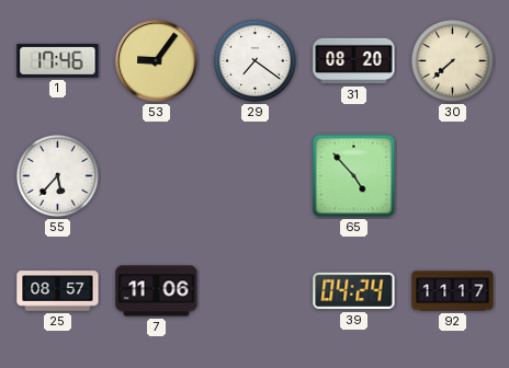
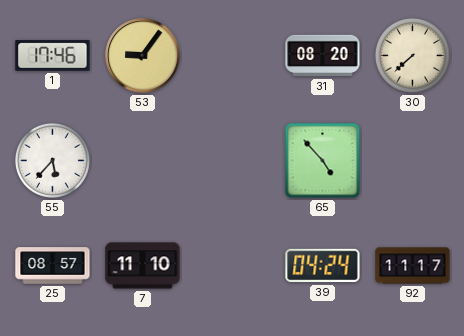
29: 7:21 -> none
7: 11:06 -> 11:10
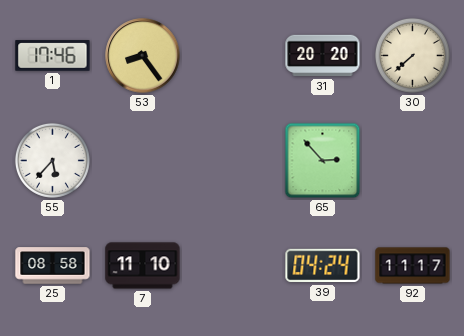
53: 9:06 -> 8:24
31: 08:20 -> 20:20
65: 4:53 -> 2:53
25: 08:57 -> 08:58
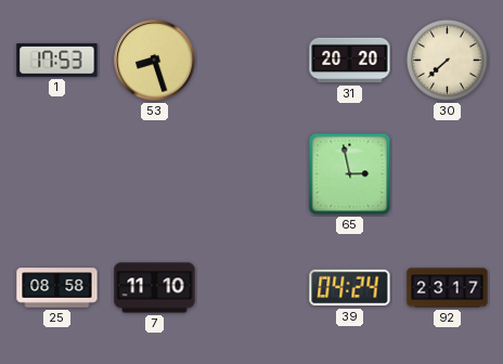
1: 17:46 -> 17:53
53: 8:24 -> 8:27
55: 5:37 -> none
65: 2:53 -> 2:58
92: 11:17 -> 23:17
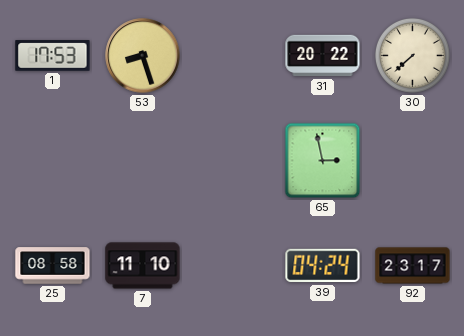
31: 20:20 -> 20:22
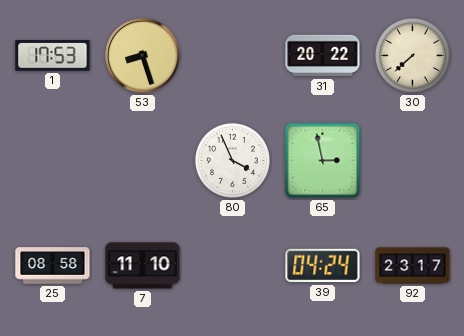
80: none -> 3:56
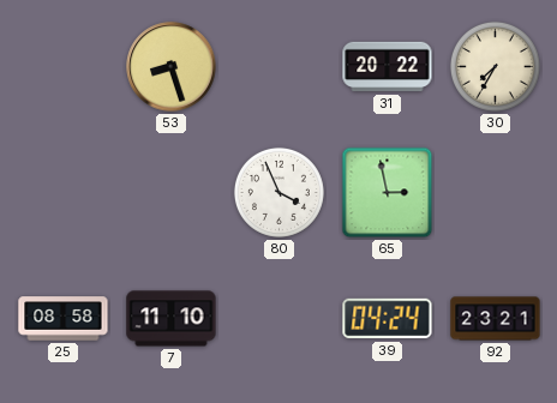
1: 17:53 -> none
30: 7:38 -> 7:35
92: 23:17 -> 23:21
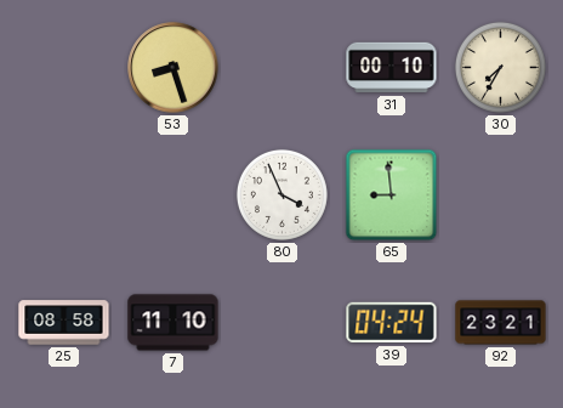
31: 20:22 -> 00:10
65: 2:58 -> 8:59
